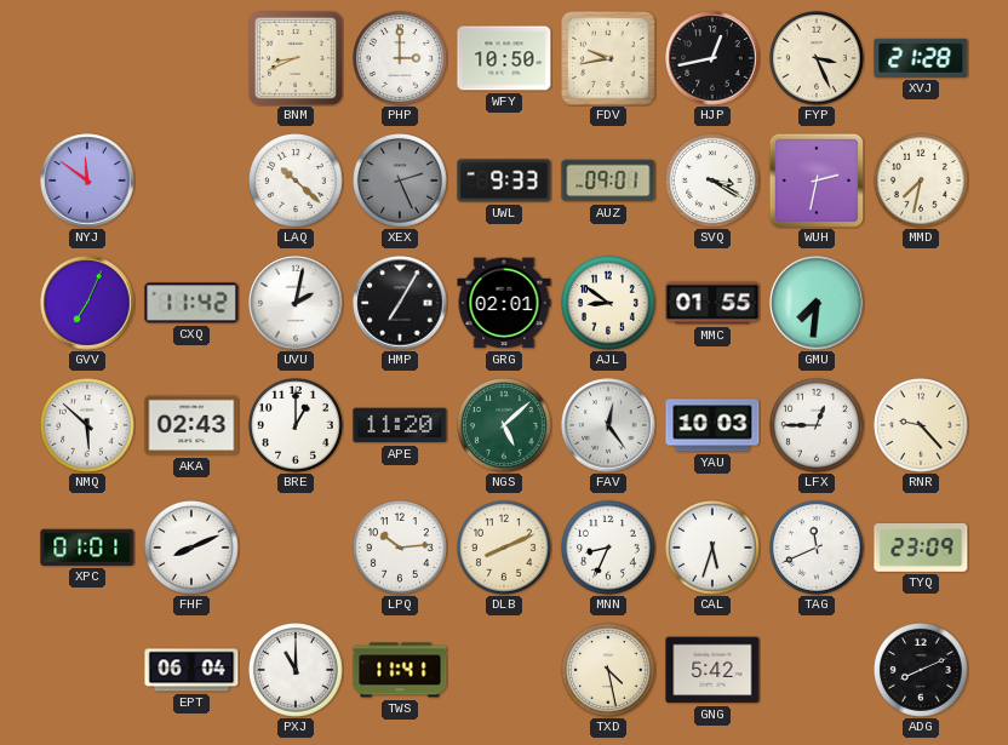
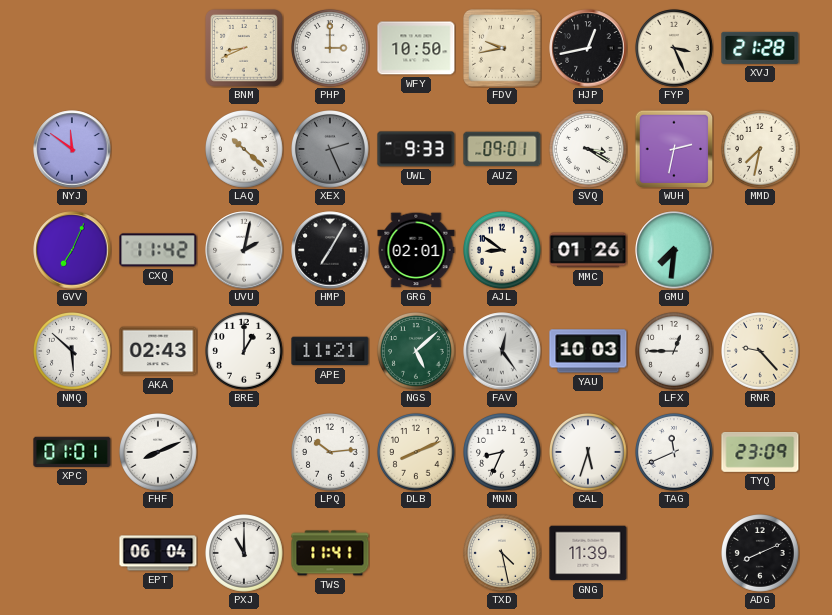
MMC: 01:55 -> 01:26
APE: 11:20 -> 11:21
GNG: 5:42 -> 11:39
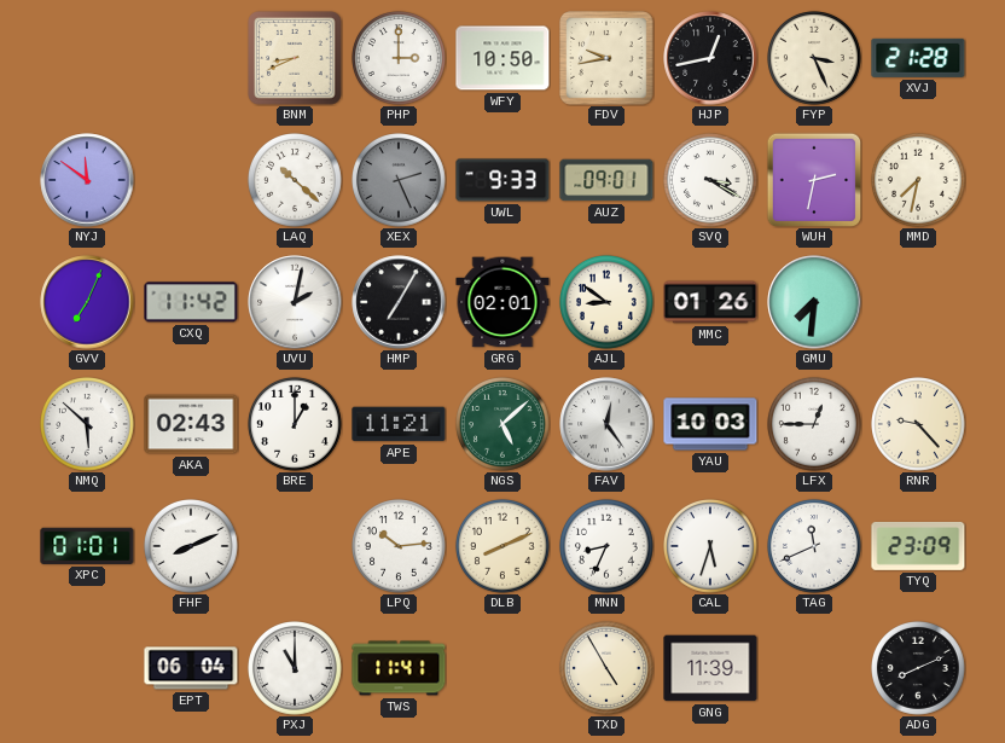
TXD: 4:28 -> 4:55
